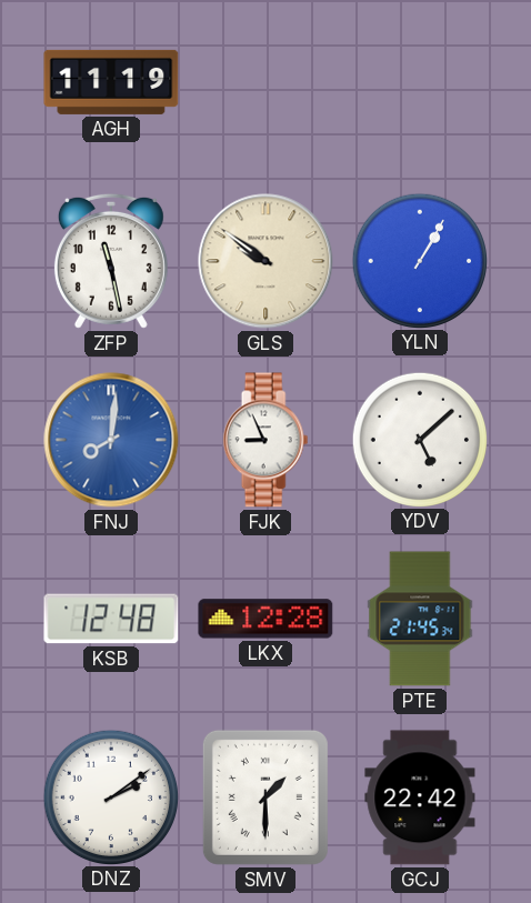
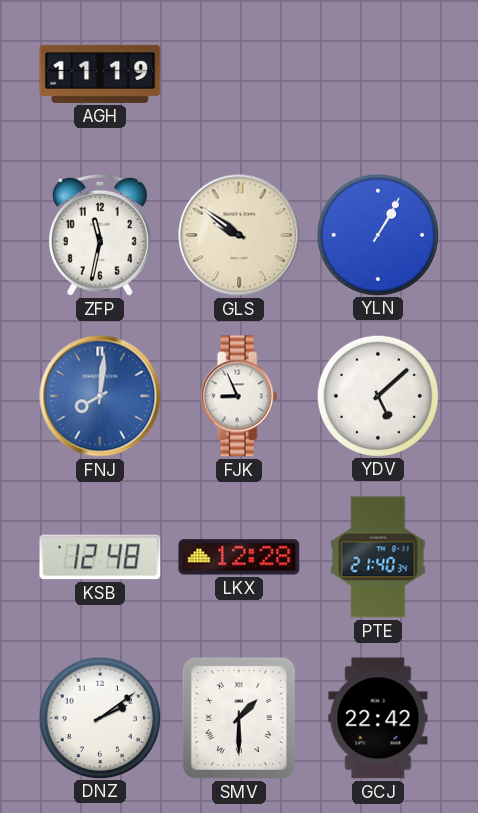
ZFP: 11:28 -> 11:32
PTE: 21:45 -> 21:40
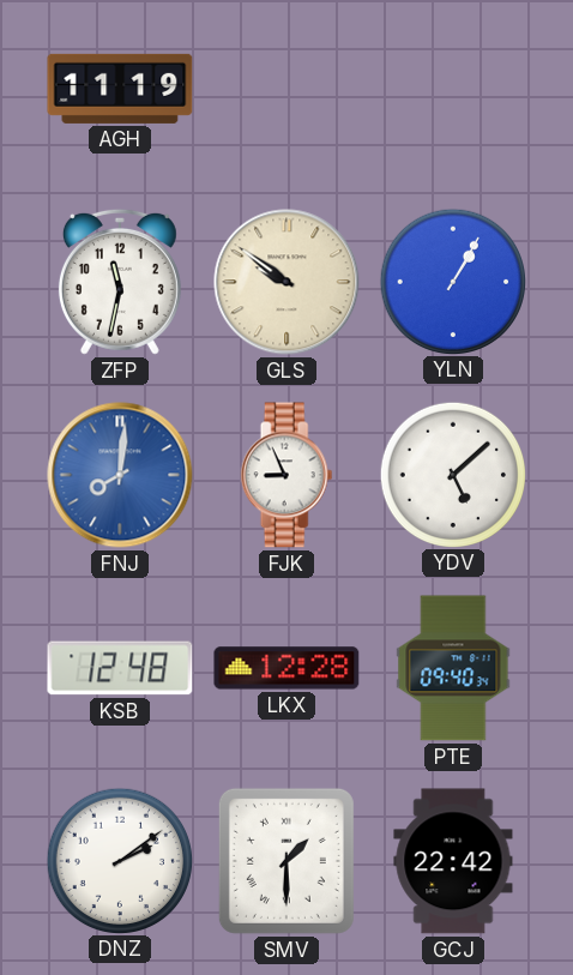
PTE: 21:40 -> 09:40
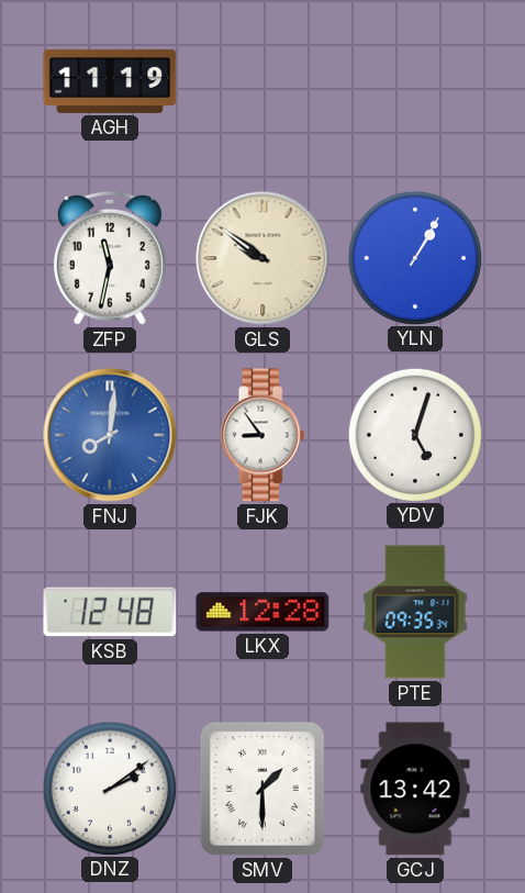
FJK: 8:56 -> 8:54
YDV: 5:08 -> 5:03
PTE: 09:40 -> 09:35
GCJ: 22:42 -> 13:42
